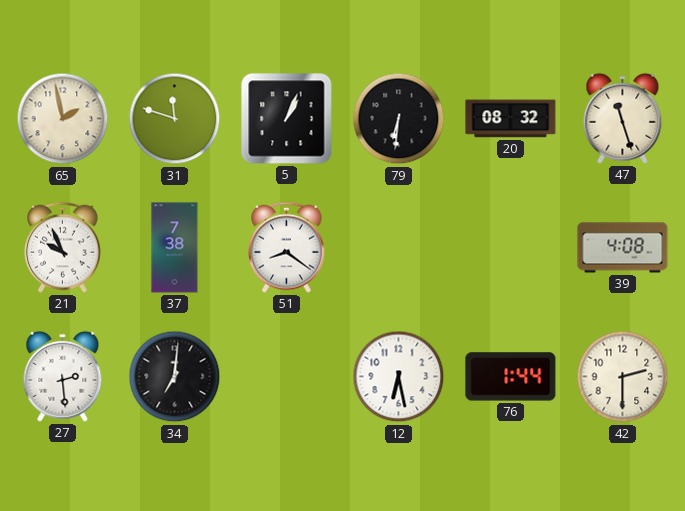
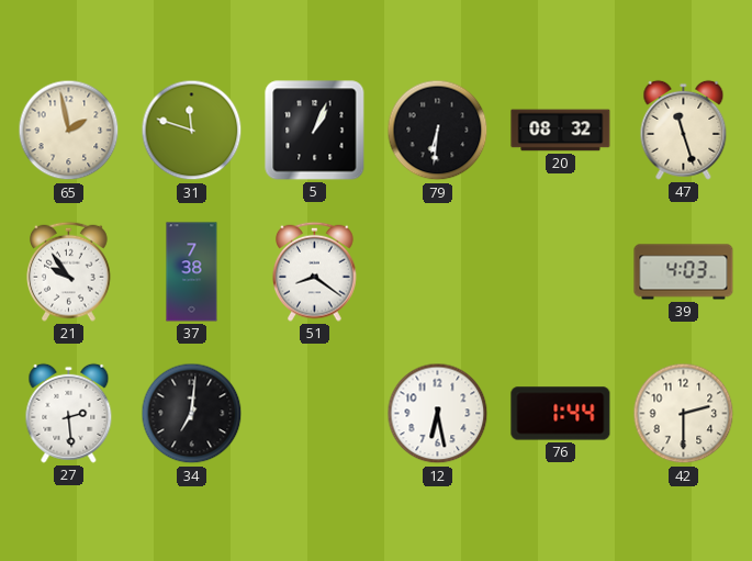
21: 9:56 -> 9:54
39: 4:08 -> 4:03
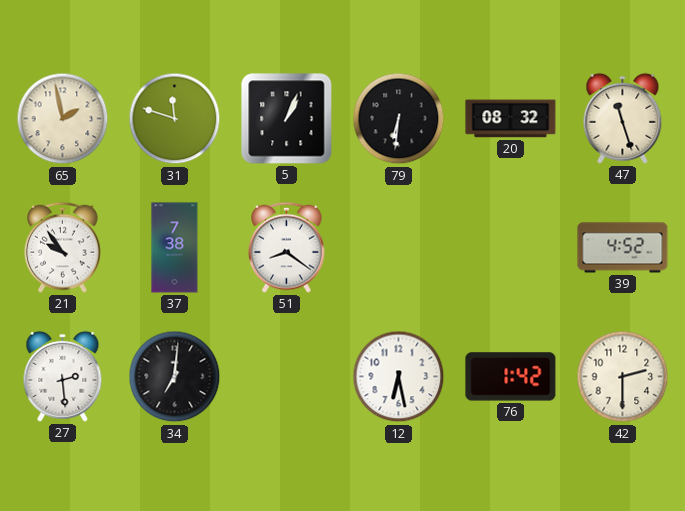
39: 4:03 -> 4:52
76: 1:44 -> 1:42
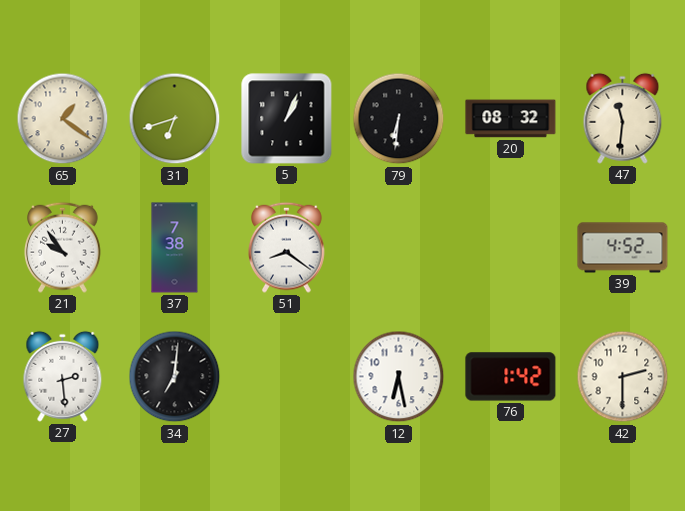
65: 1:58 -> 1:21
31: 11:48 -> 6:42
47: 11:27 -> 11:31
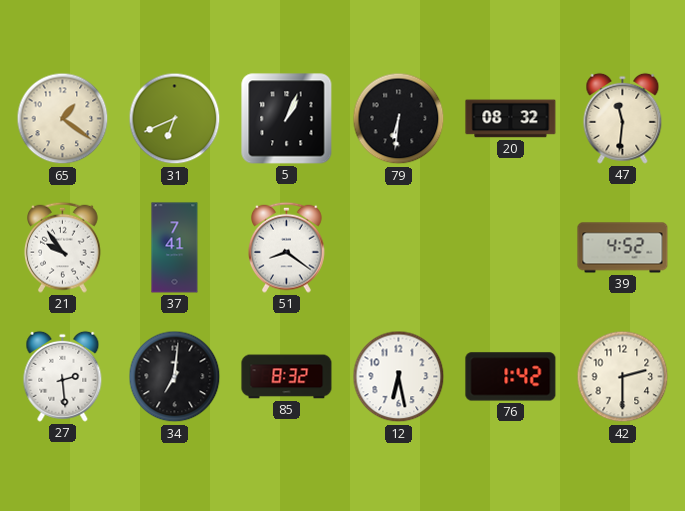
31: 6:42 -> 6:41
37: 7:38 -> 7:41
85: none -> 8:32
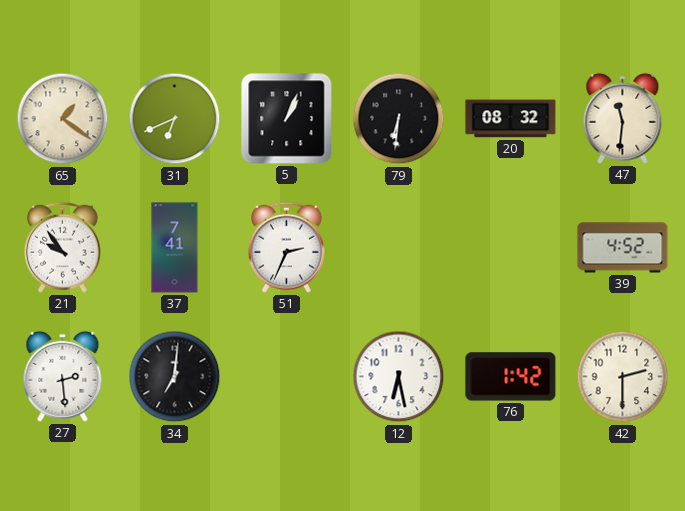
51: 8:21 -> 2:34
85: 8:32 -> none
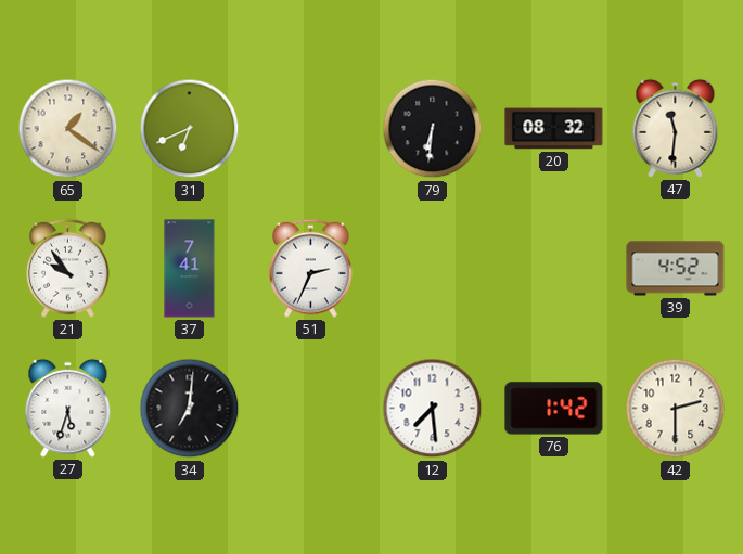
5: 1:04 -> none
27: 2:29 -> 5:33
12: 6:28 -> 7:29
